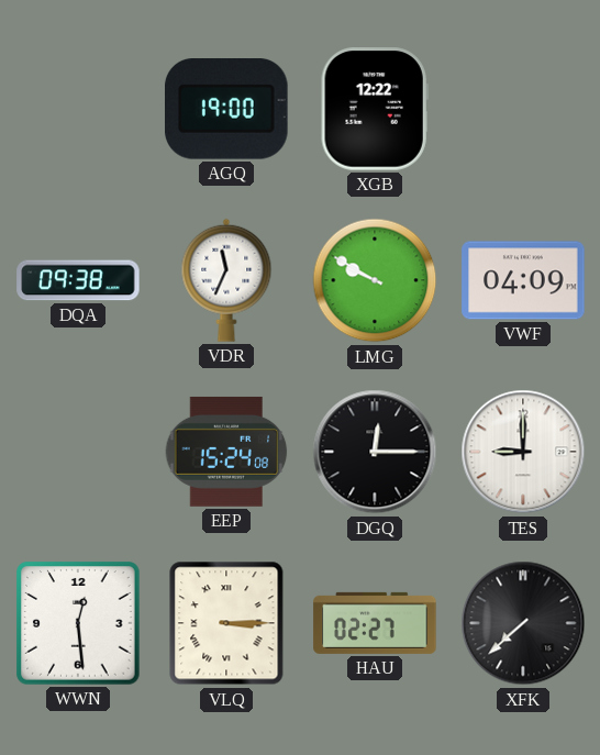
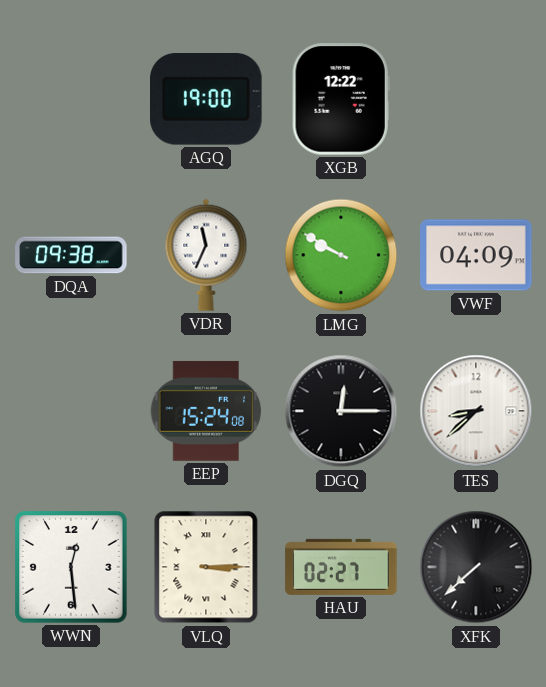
TES: 9:00 -> 8:38
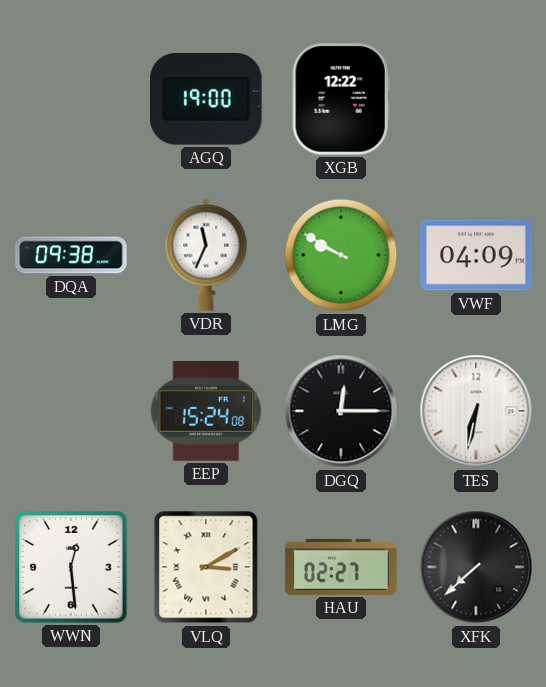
TES: 8:38 -> 6:32
VLQ: 3:15 -> 3:10
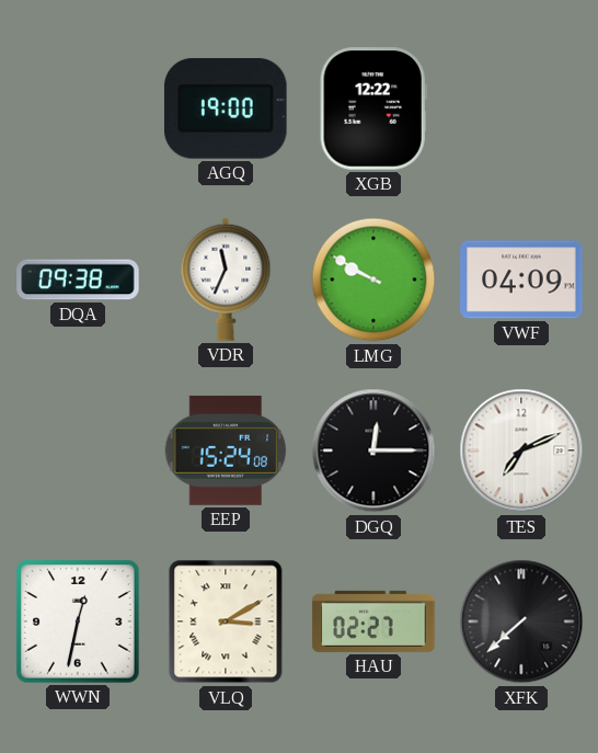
TES: 6:32 -> 7:11
WWN: 12:29 -> 12:32
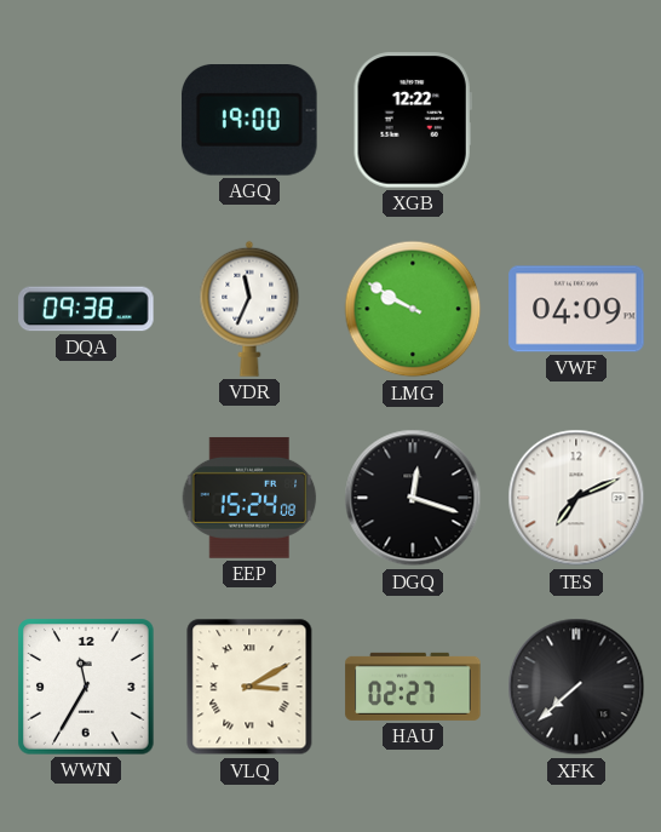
DGQ: 12:15 -> 12:18
WWN: 12:32 -> 11:35
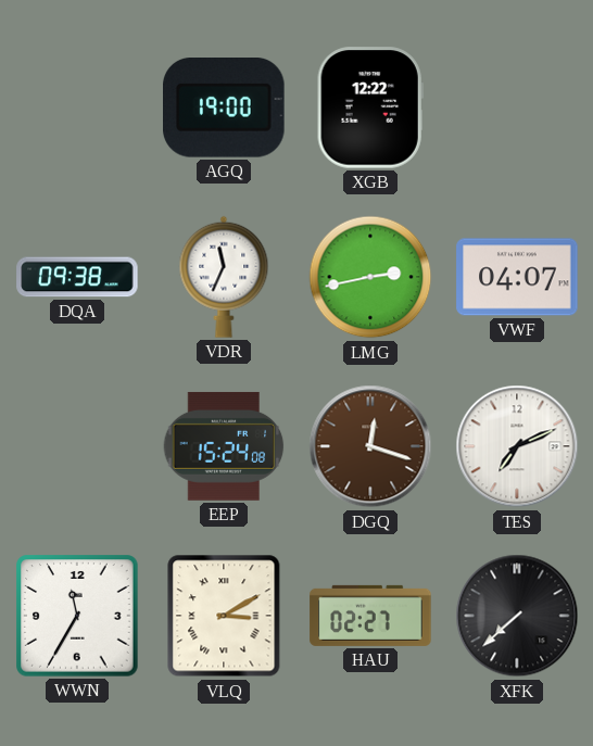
LMG: 9:50 -> 2:43
VWF: 04:09 -> 04:07
DGQ dial: black -> brown
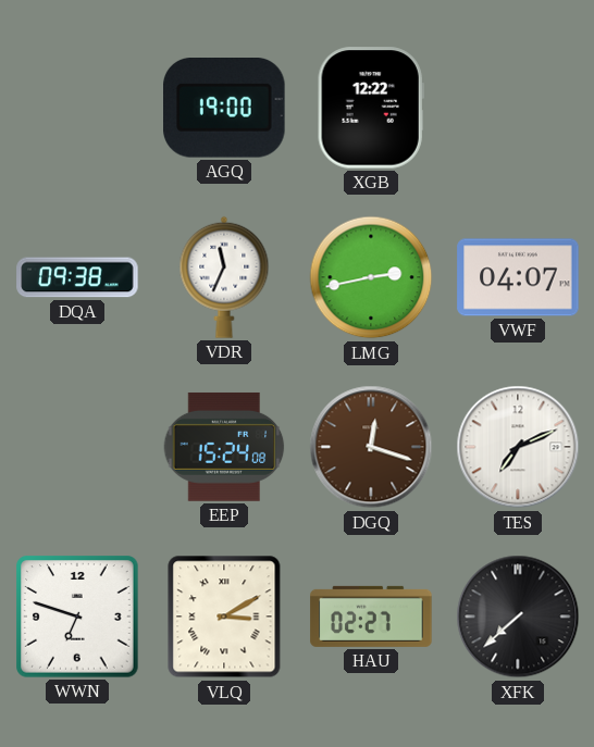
WWN: 11:35 -> 6:48
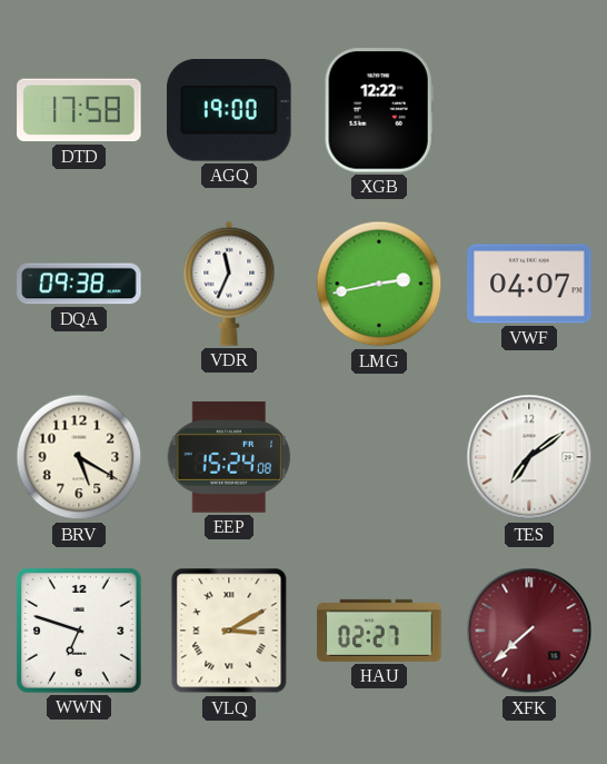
DTD: none -> 17:58
BRV: none -> 5:20
DGQ: 12:18 -> none
TES: 7:11 -> 7:09
XFK dial: black -> burgundy
